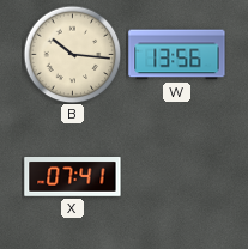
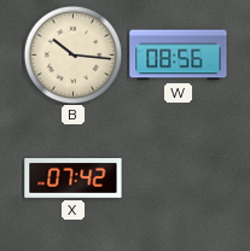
W: 13:56 -> 08:56
X: 07:41 -> 07:42
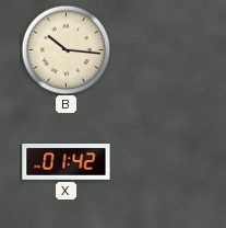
W: 08:56 -> none
X: 07:42 -> 01:42
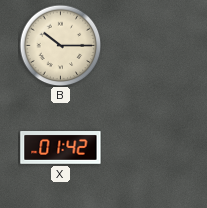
B: 10:16 -> 10:15
